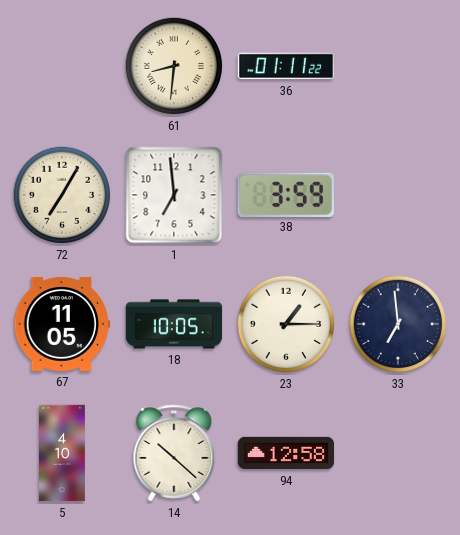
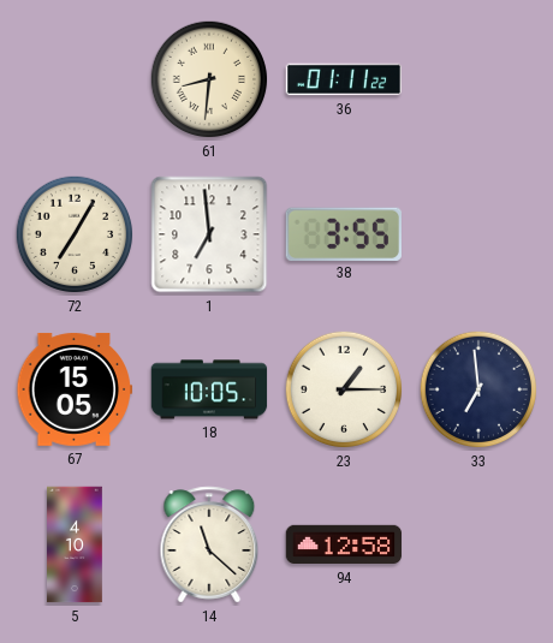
38: 3:59 -> 3:55
67: 11:05 -> 15:05
14: 10:22 -> 11:22
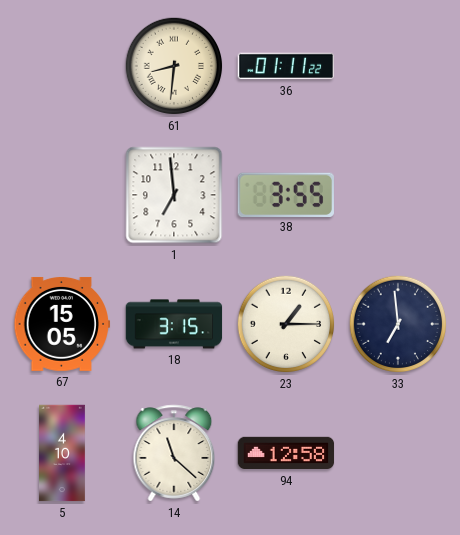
72: 7:05 -> none
18: 10:05 -> 3:15
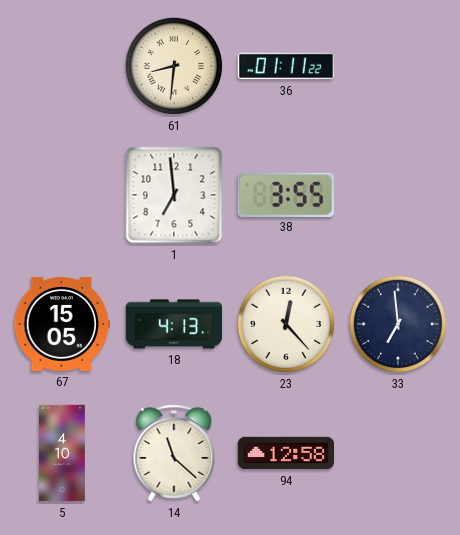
18: 3:15 -> 4:13
23: 1:15 -> 12:23
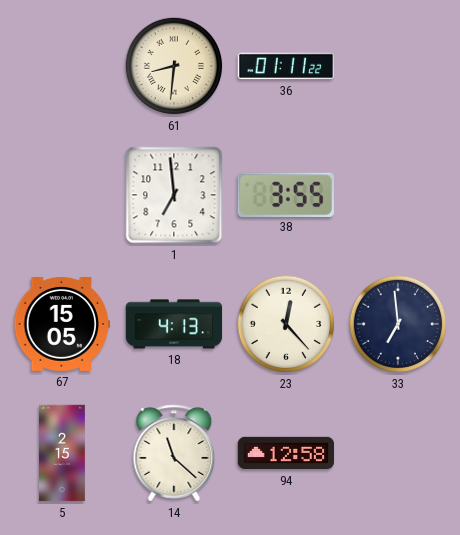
5: 4:10 -> 2:15
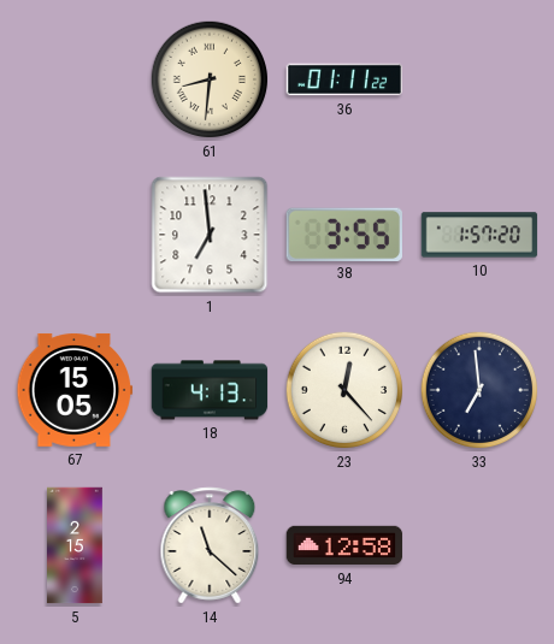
10: none -> 1:57
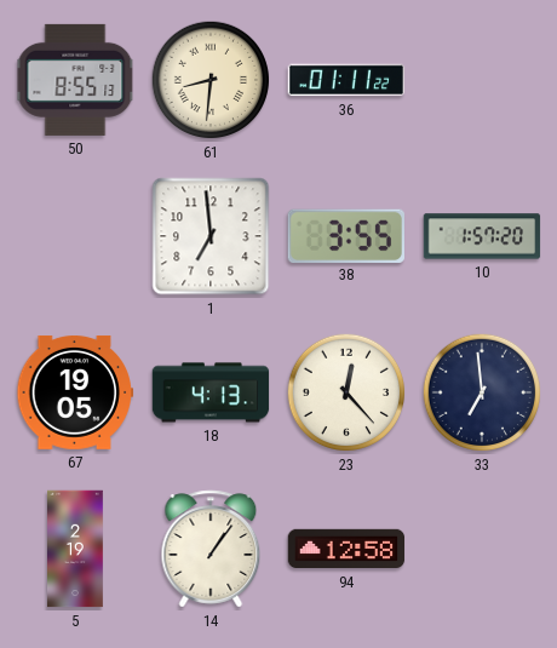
50: none -> 8:55
67: 15:05 -> 19:05
5: 2:15 -> 2:19
14: 11:22 -> 1:06
